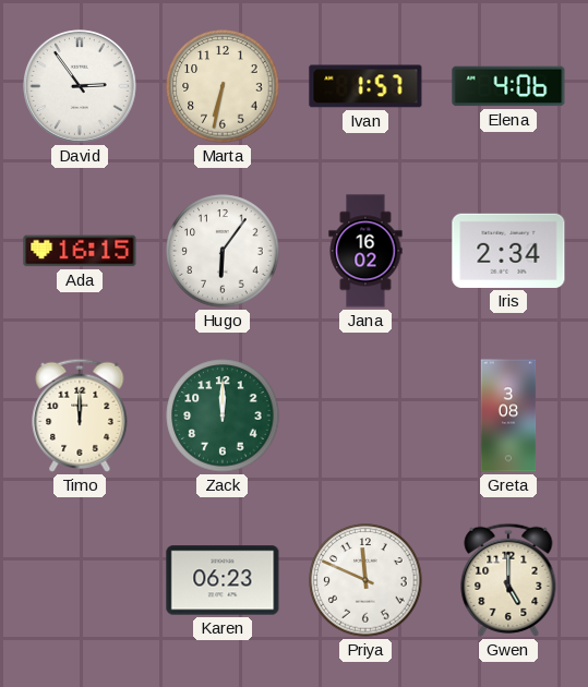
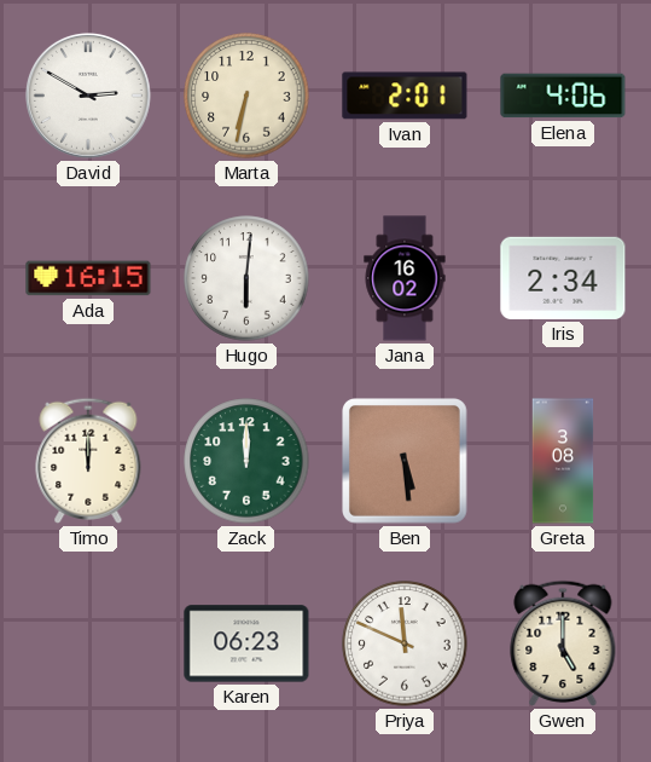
David: 2:54 -> 2:50
Ivan: 1:57 -> 2:01
Hugo: 6:06 -> 6:01
Ben: none -> 5:29
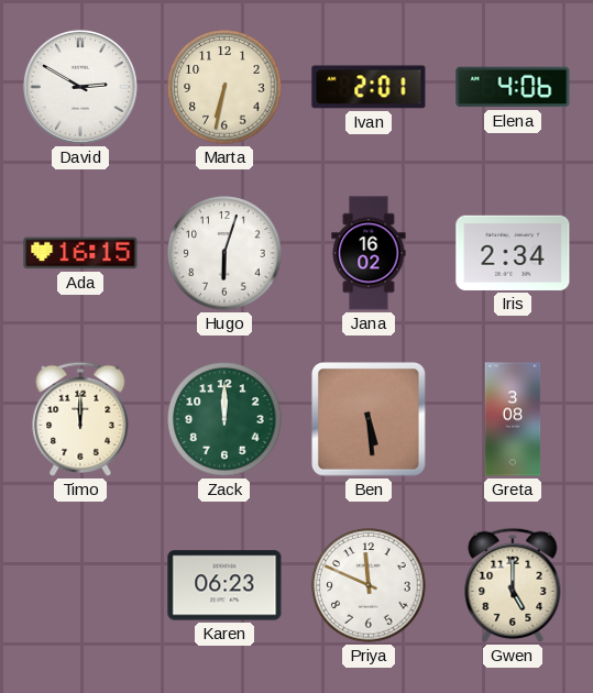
Hugo: 6:01 -> 6:03
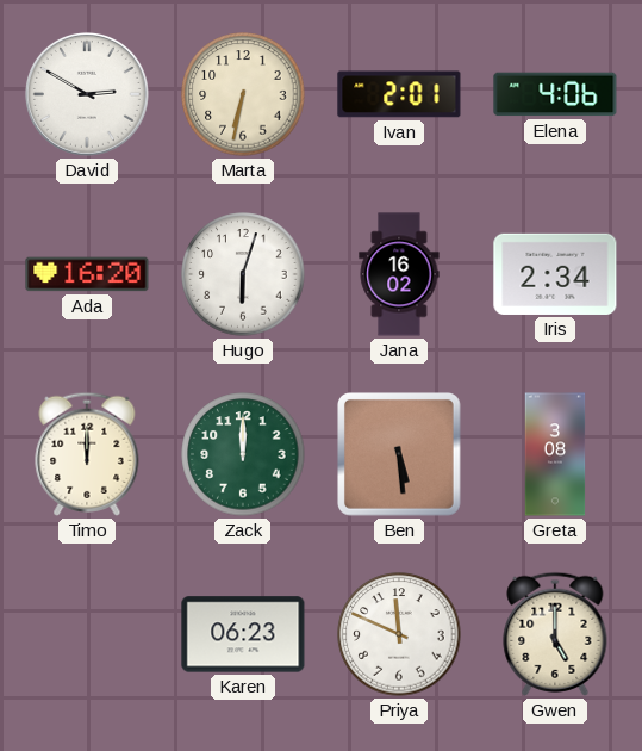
Ada: 16:15 -> 16:20
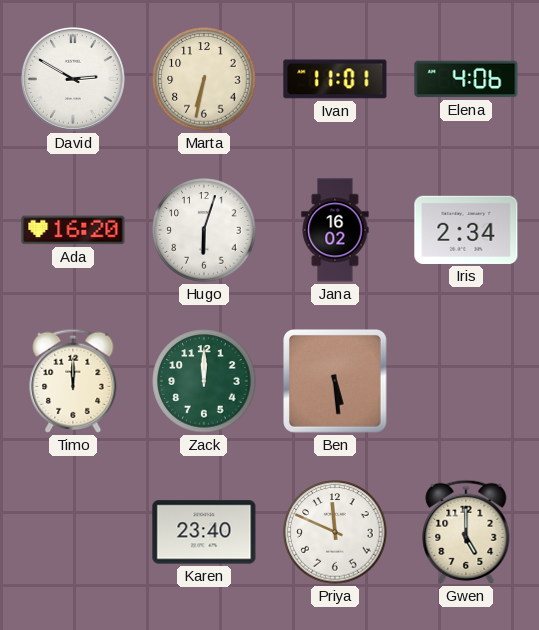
Ivan: 2:01 -> 11:01
Greta: 3:08 -> none
Karen: 06:23 -> 23:40
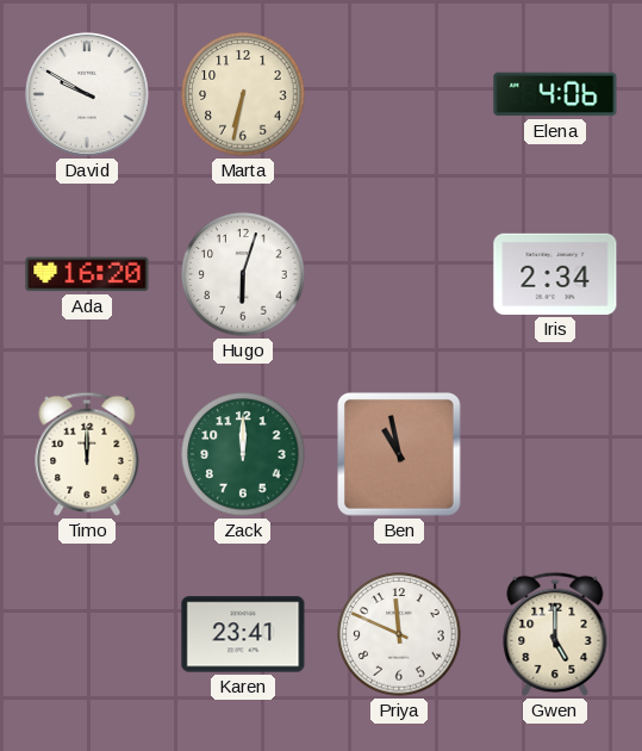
David: 2:50 -> 9:50
Ivan: 11:01 -> none
Jana: 16:02 -> none
Ben: 5:29 -> 10:58
Karen: 23:40 -> 23:41
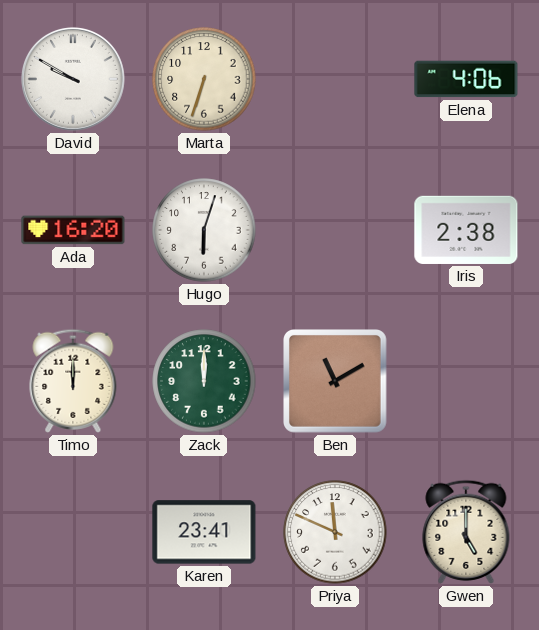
Marta: 6:32 -> 6:33
Iris: 2:34 -> 2:38
Ben: 10:58 -> 11:10
